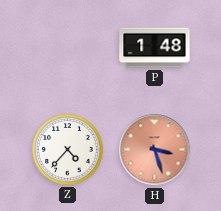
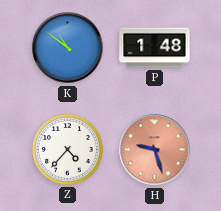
K: none -> 10:51
H: 3:27 -> 9:27
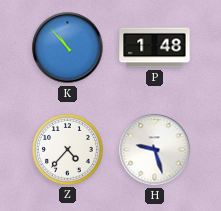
K: 10:51 -> 10:53
H dial: salmon -> white
